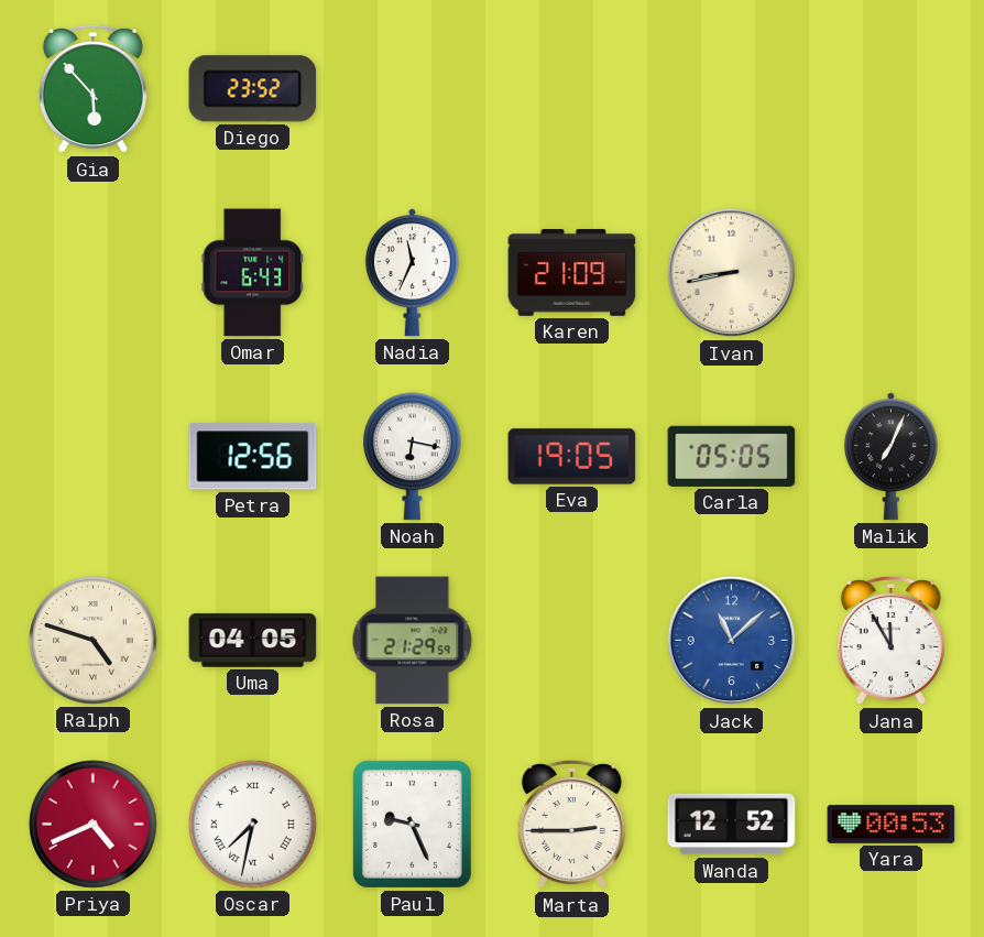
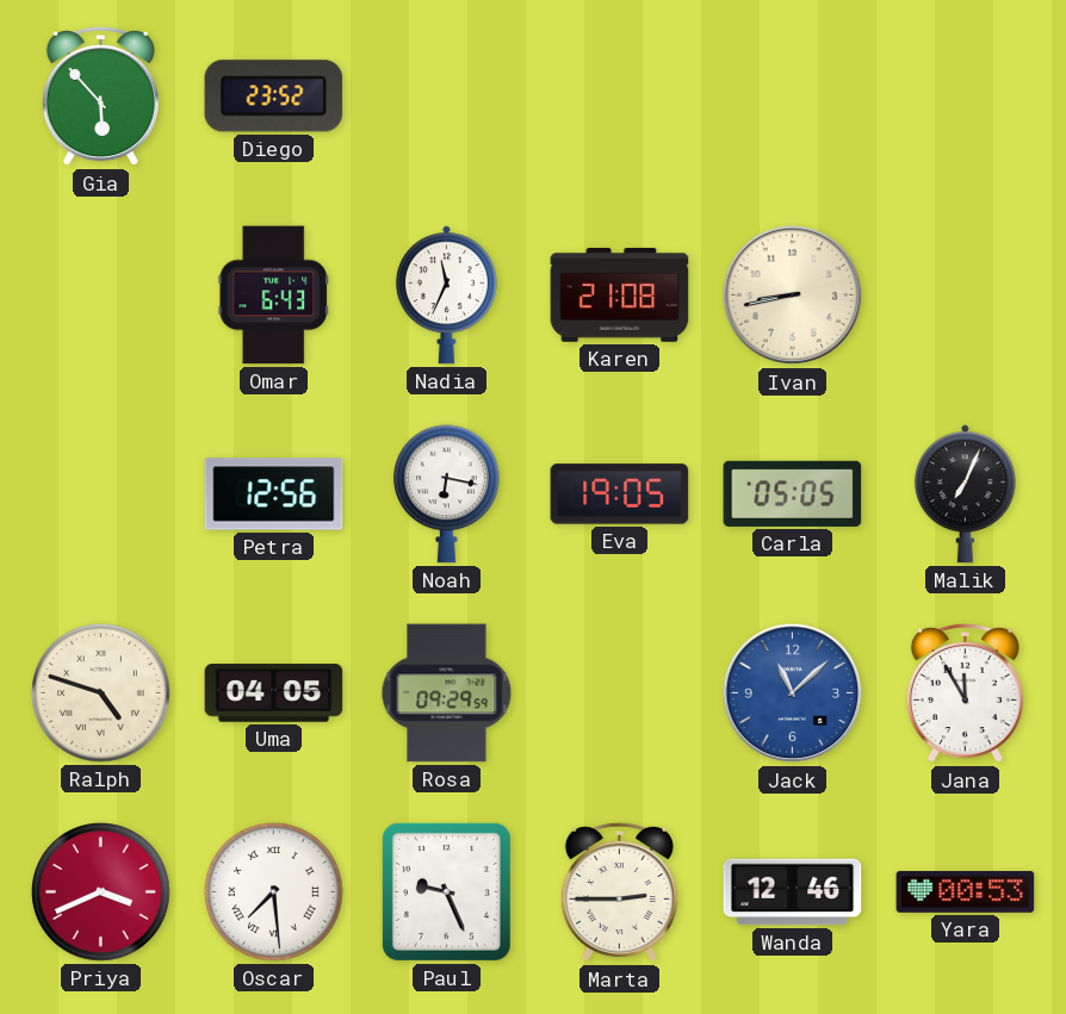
Karen: 21:09 -> 21:08
Rosa: 21:29 -> 09:29
Priya: 4:41 -> 3:41
Oscar: 7:32 -> 7:29
Wanda: 12:52 -> 12:46
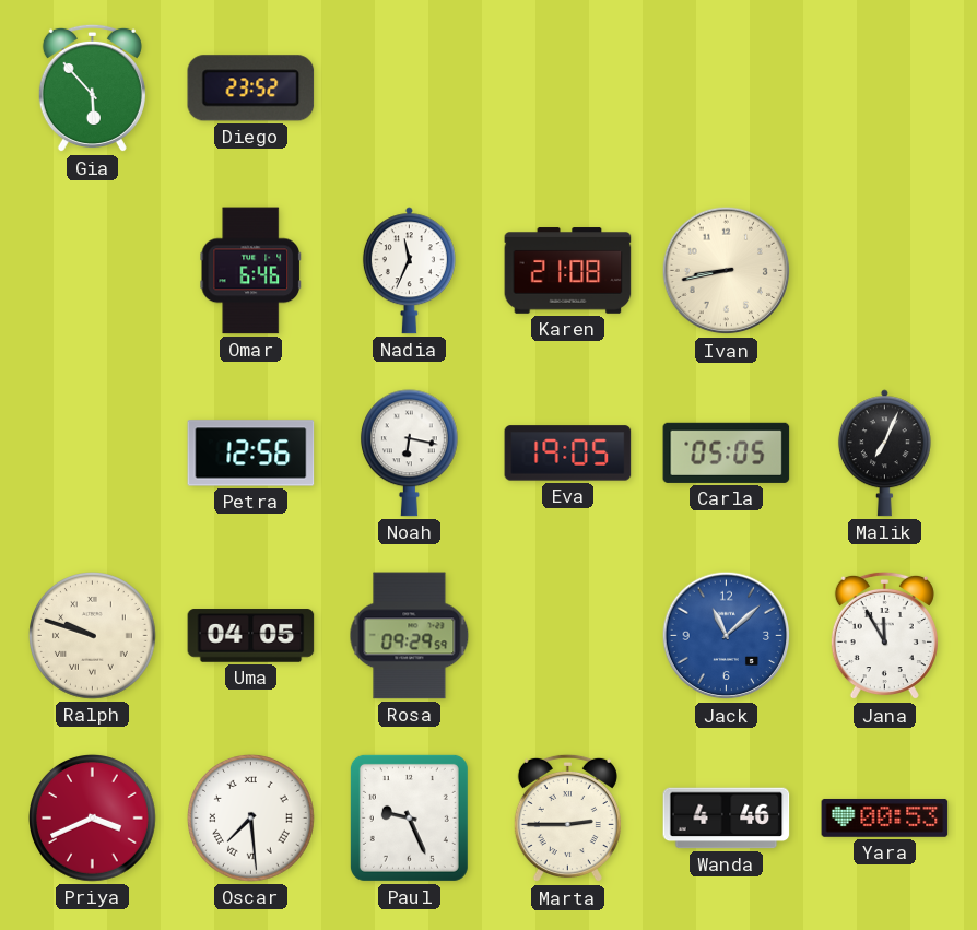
Omar: 6:43 -> 6:46
Ralph: 4:48 -> 9:48
Wanda: 12:46 -> 4:46
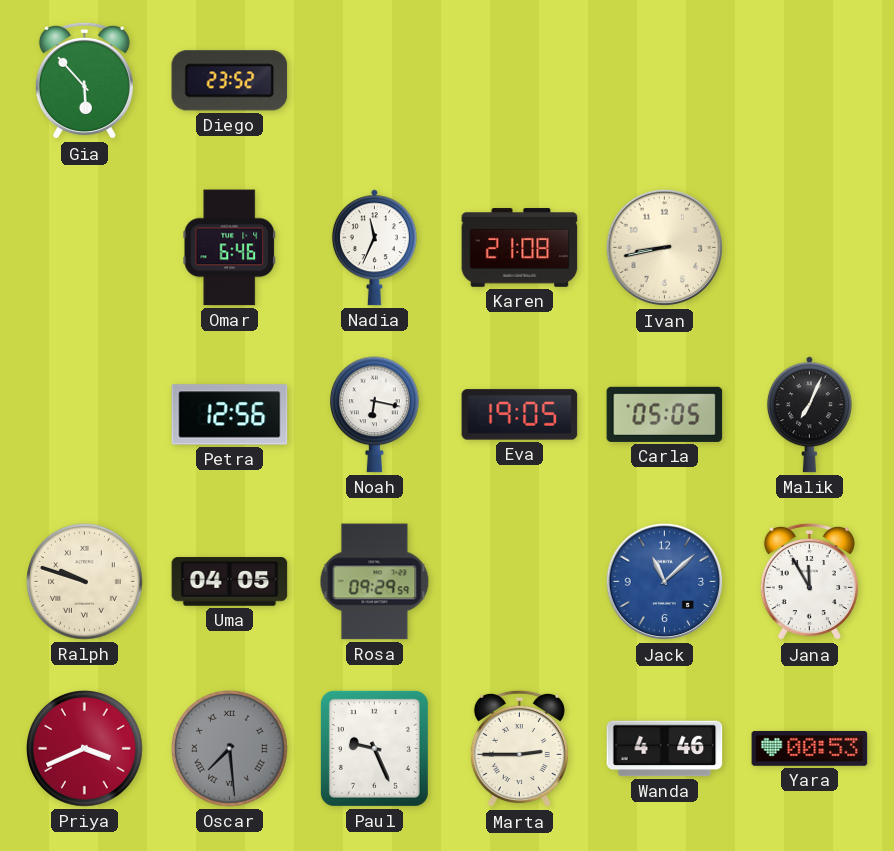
Oscar dial: white -> grey
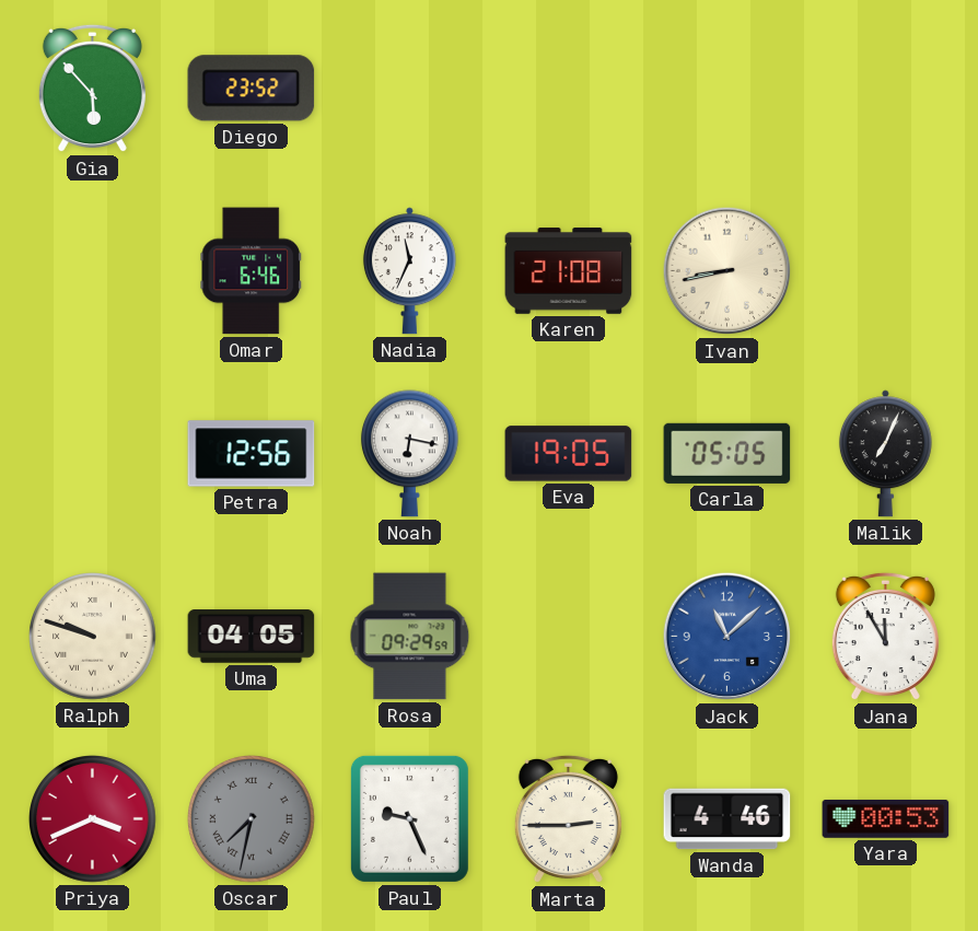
Oscar: 7:29 -> 7:32
